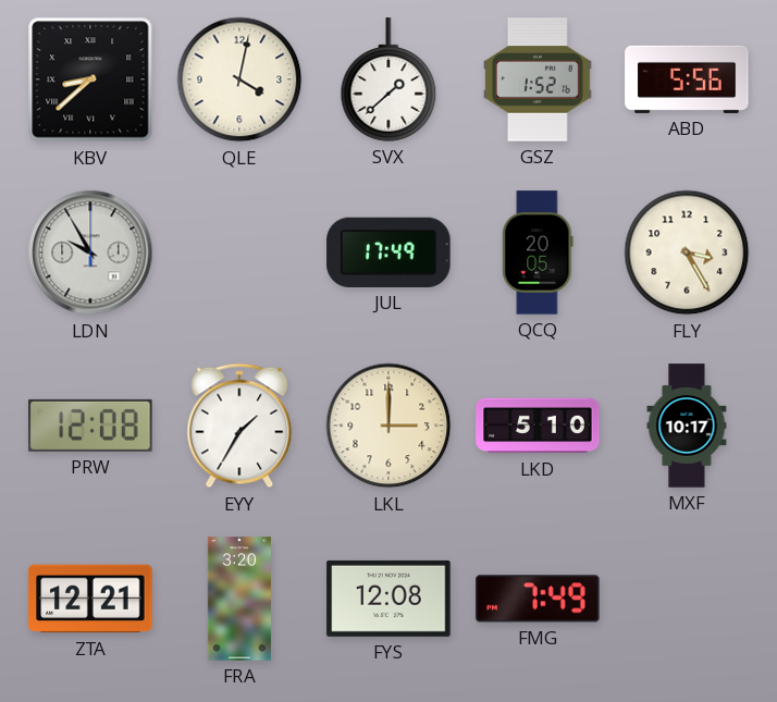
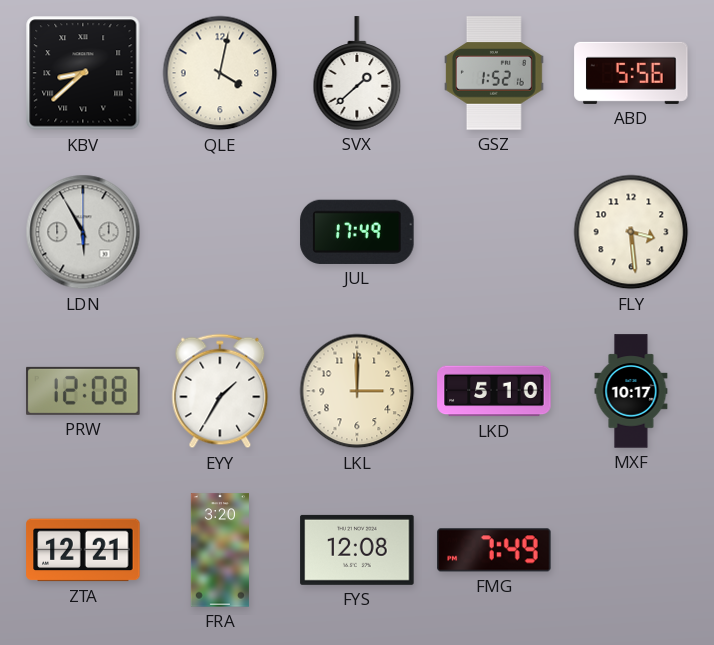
LDN: 9:55 -> 5:55
QCQ: 20:05 -> none
FLY: 3:25 -> 3:29
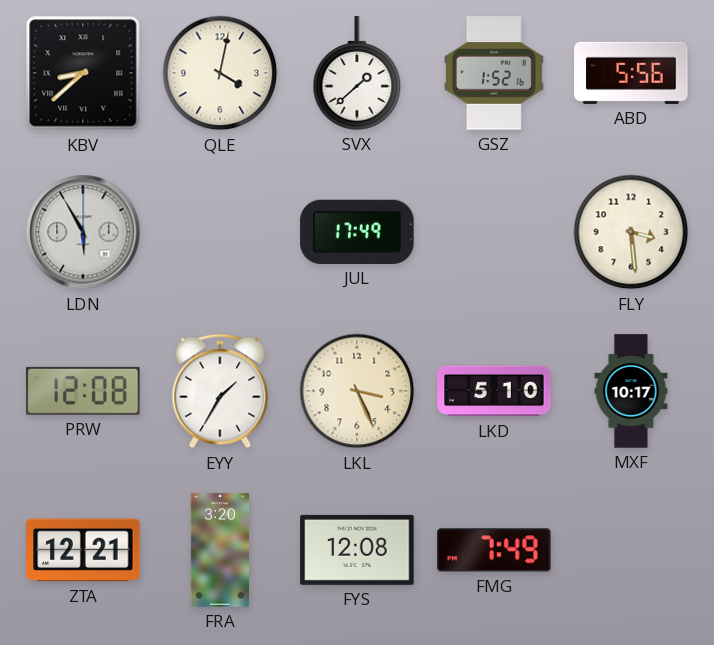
LKL: 3:00 -> 3:26
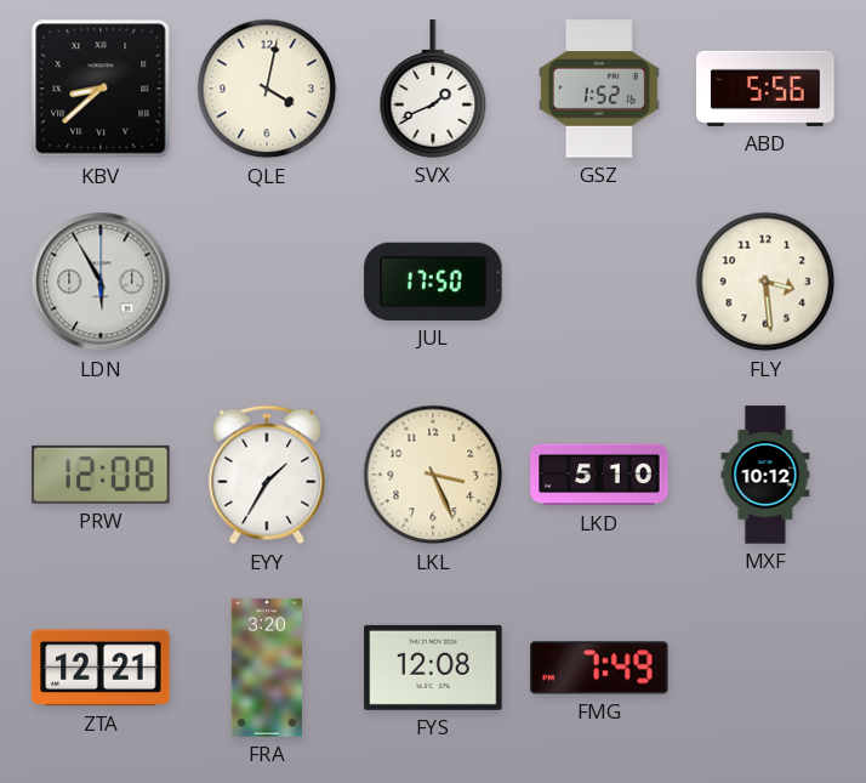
SVX: 1:38 -> 1:41
JUL: 17:49 -> 17:50
MXF: 10:17 -> 10:12
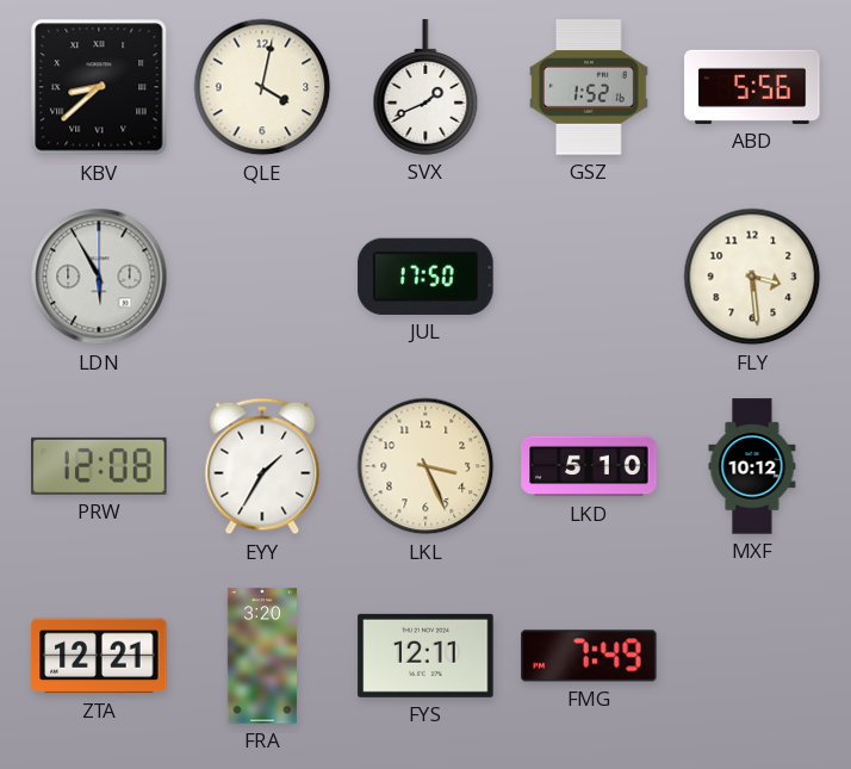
FYS: 12:08 -> 12:11
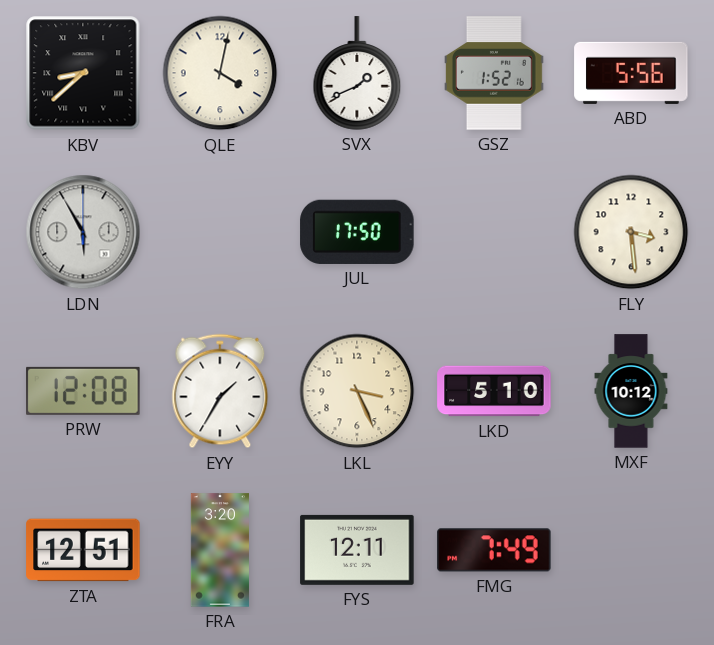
ZTA: 12:21 -> 12:51
